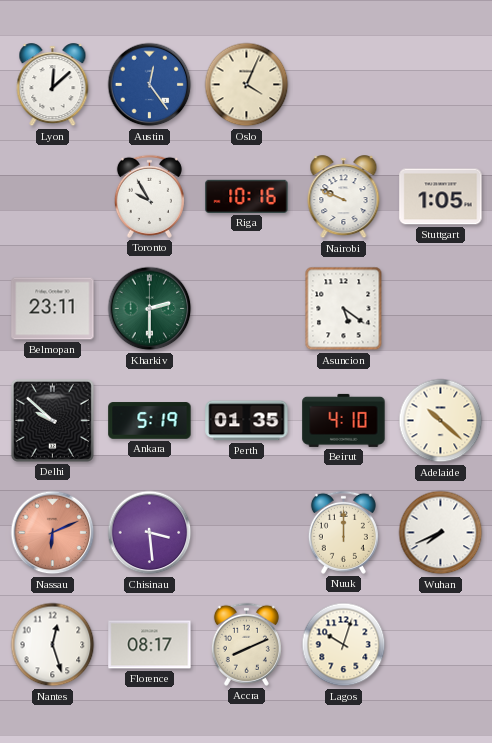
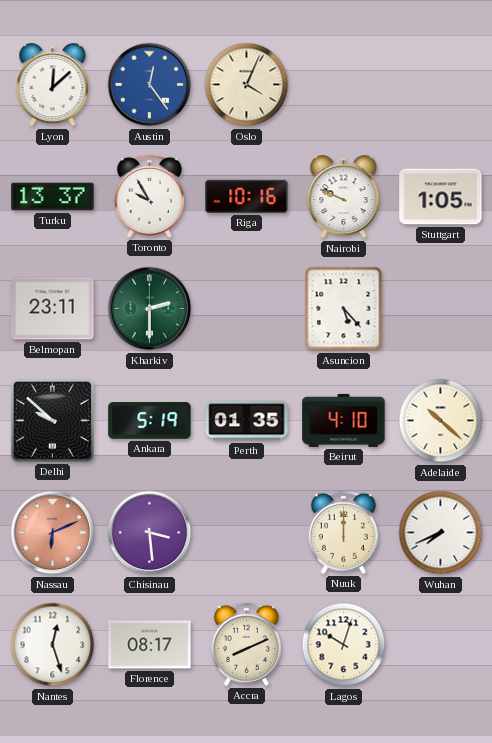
Turku: none -> 13:37
Asuncion: 5:21 -> 5:23
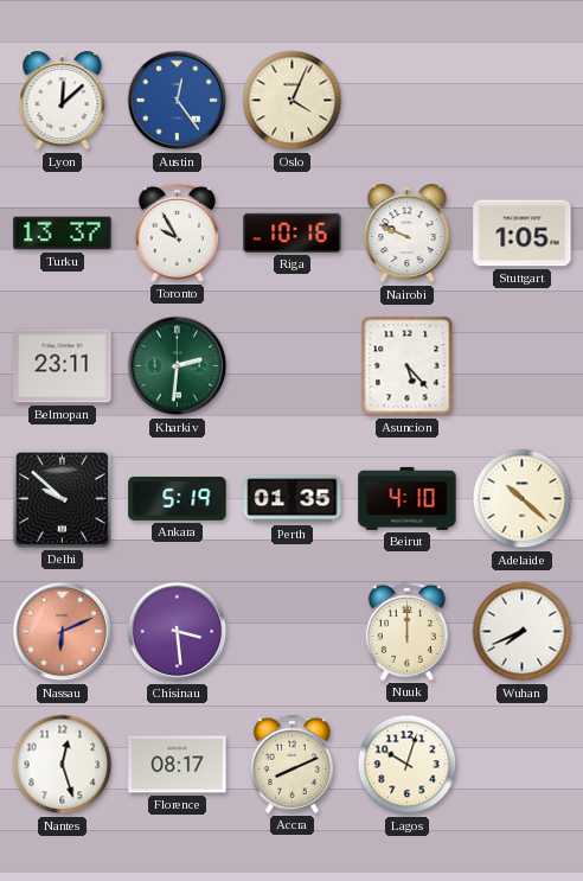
Kharkiv: 2:30 -> 2:31
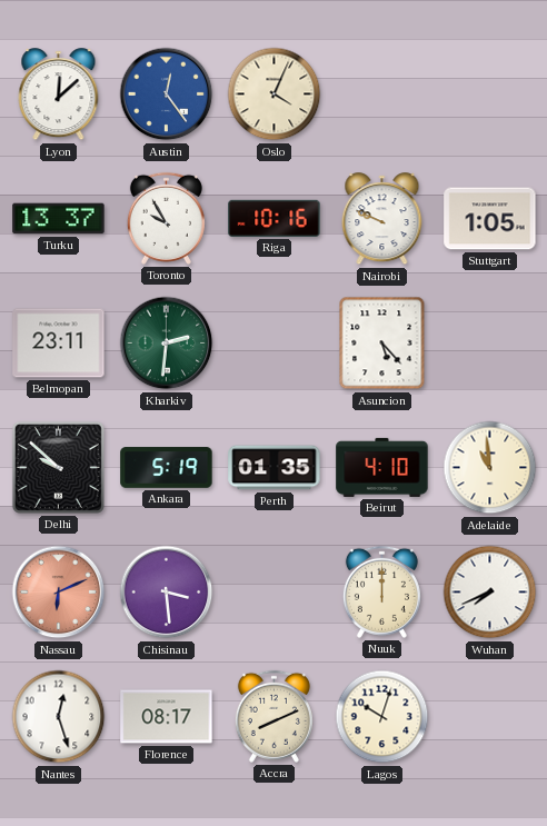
Adelaide: 10:22 -> 10:59
